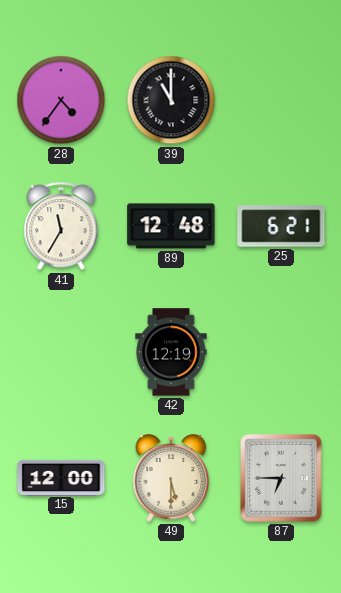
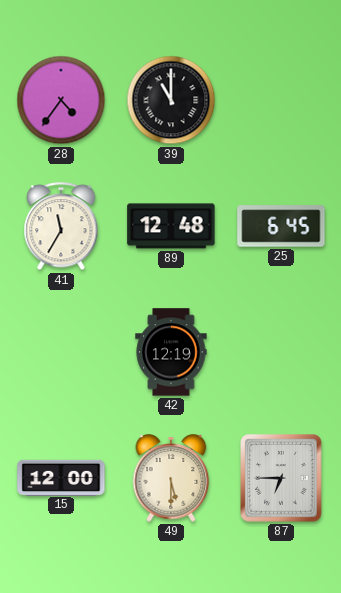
25: 6:21 -> 6:45
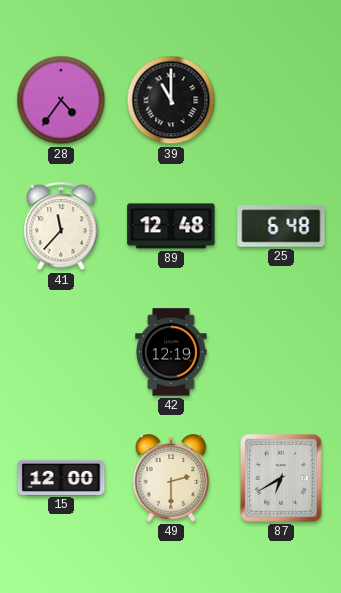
41: 11:35 -> 11:37
25: 6:45 -> 6:48
49: 5:30 -> 2:30
87: 6:45 -> 6:40
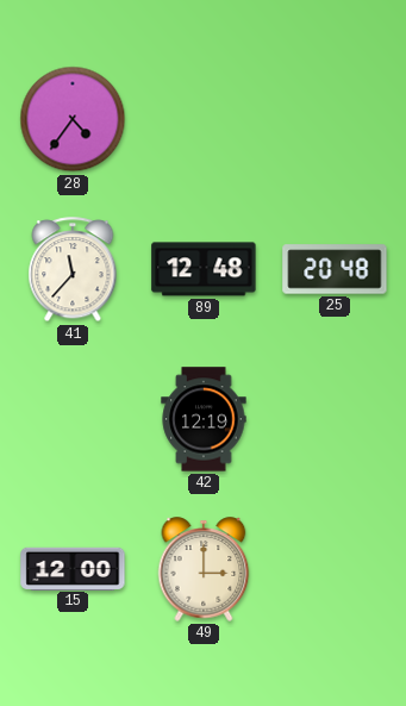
39: 11:00 -> none
25: 6:48 -> 20:48
49: 2:30 -> 3:00
87: 6:40 -> none
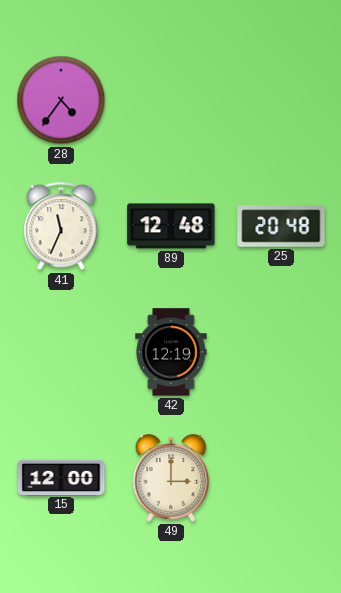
41: 11:37 -> 11:34
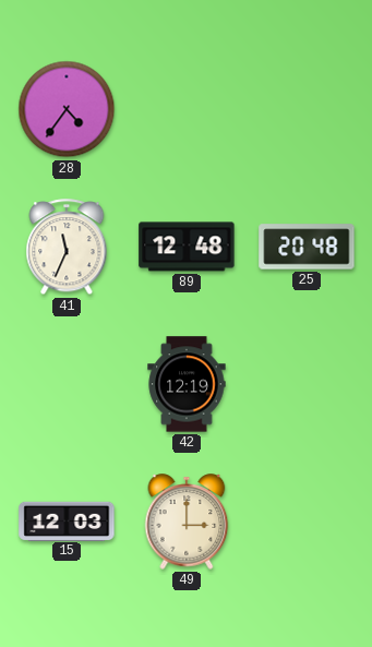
15: 12:00 -> 12:03
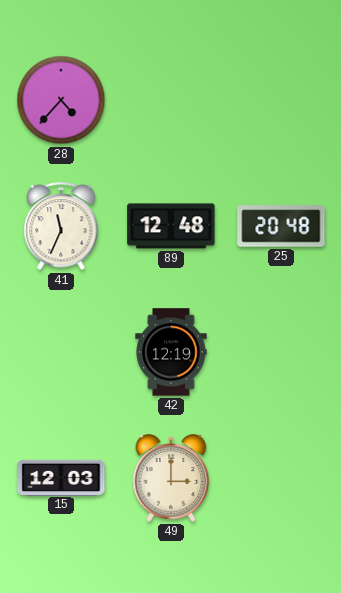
28: 4:36 -> 4:37
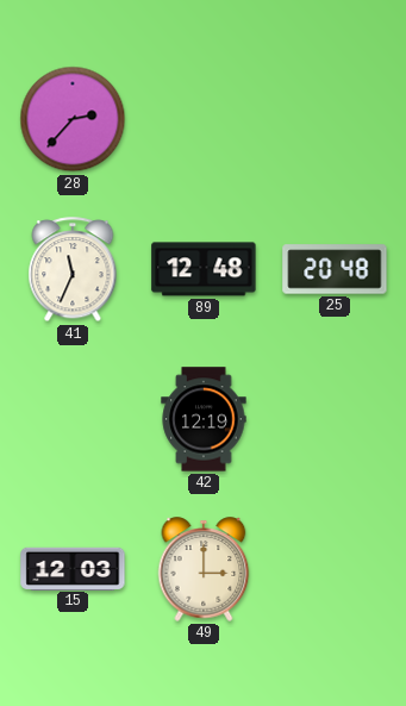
28: 4:37 -> 2:37
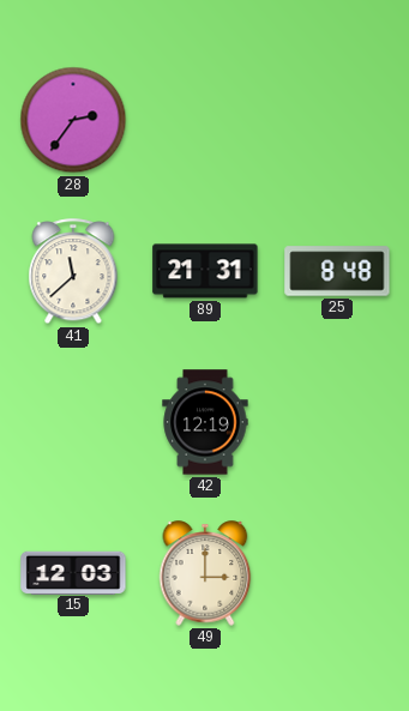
28: 2:37 -> 2:36
41: 11:34 -> 11:38
89: 12:48 -> 21:31
25: 20:48 -> 8:48
